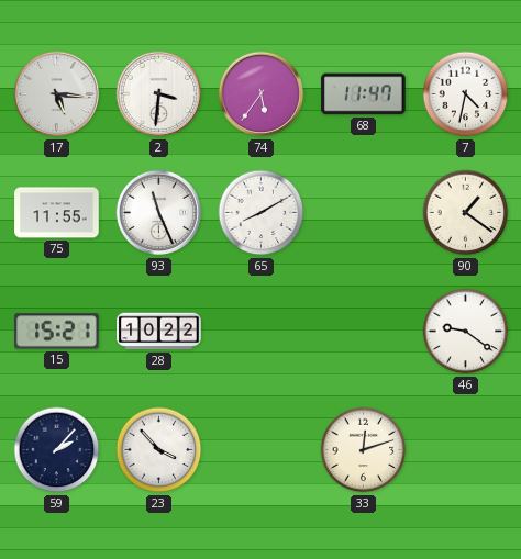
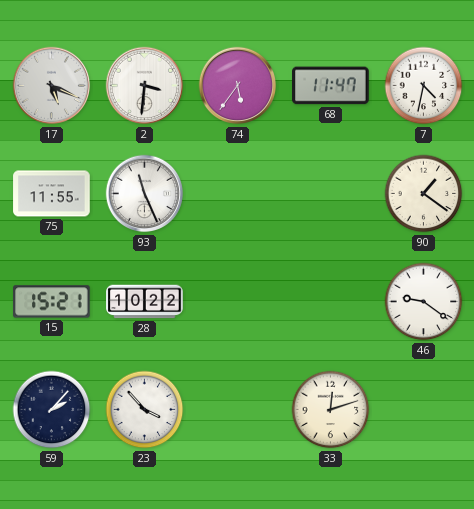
17: 5:16 -> 5:19
65: 8:10 -> none
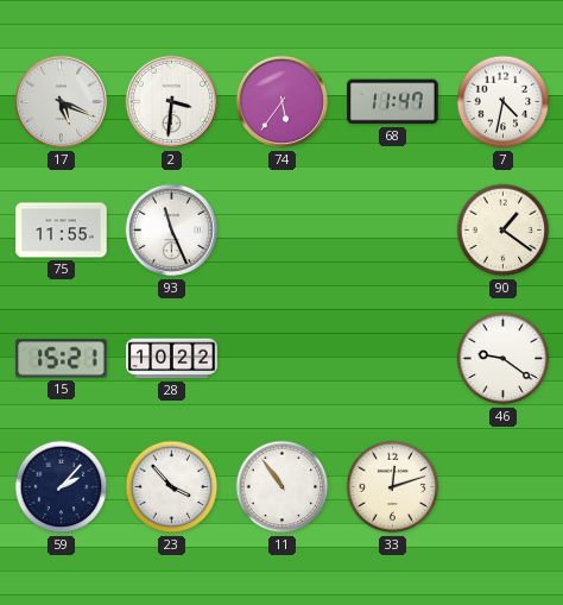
11: none -> 10:54
